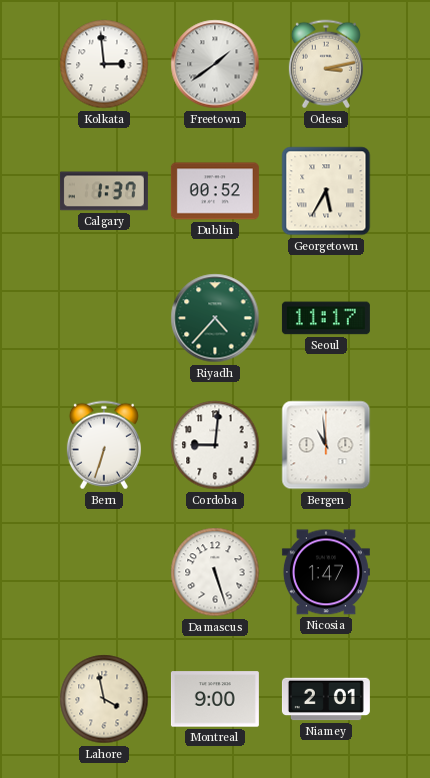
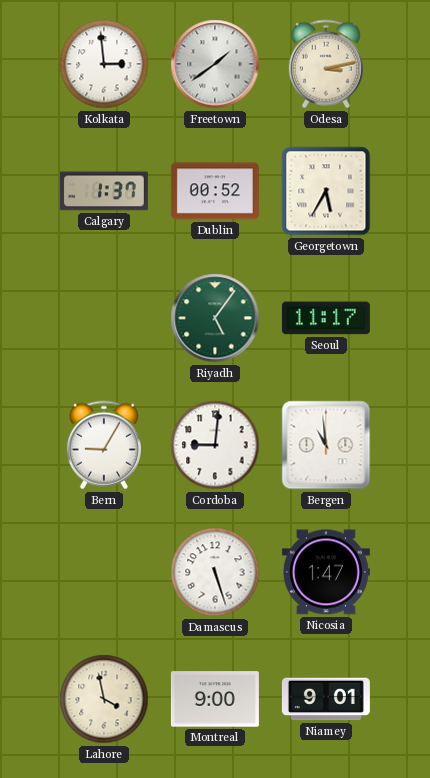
Riyadh: 4:37 -> 5:06
Bern: 6:33 -> 9:05
Niamey: 2:01 -> 9:01
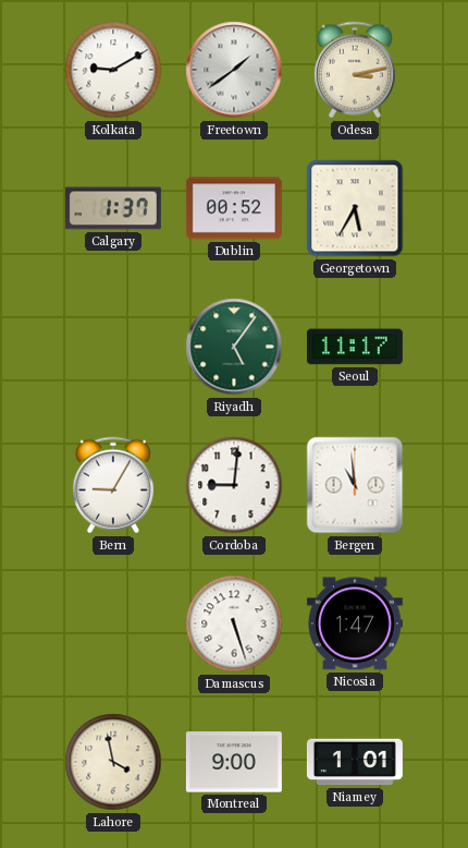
Kolkata: 2:59 -> 9:10
Niamey: 9:01 -> 1:01
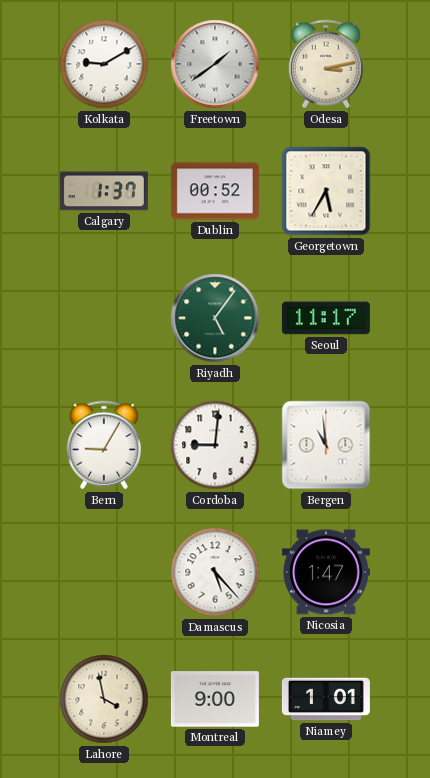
Damascus: 5:27 -> 5:23
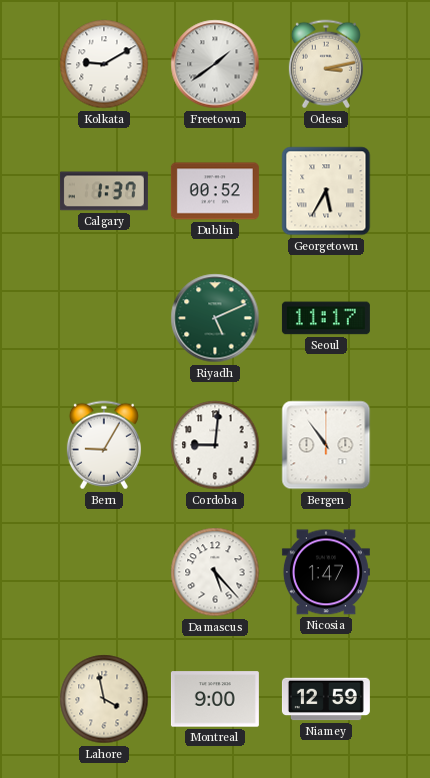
Riyadh: 5:06 -> 5:11
Bergen: 10:59 -> 10:54
Niamey: 1:01 -> 12:59
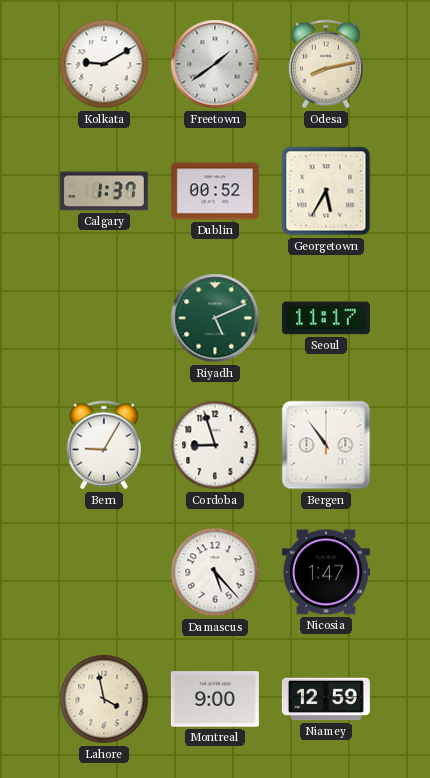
Odesa: 3:13 -> 8:13
Cordoba: 9:01 -> 8:57
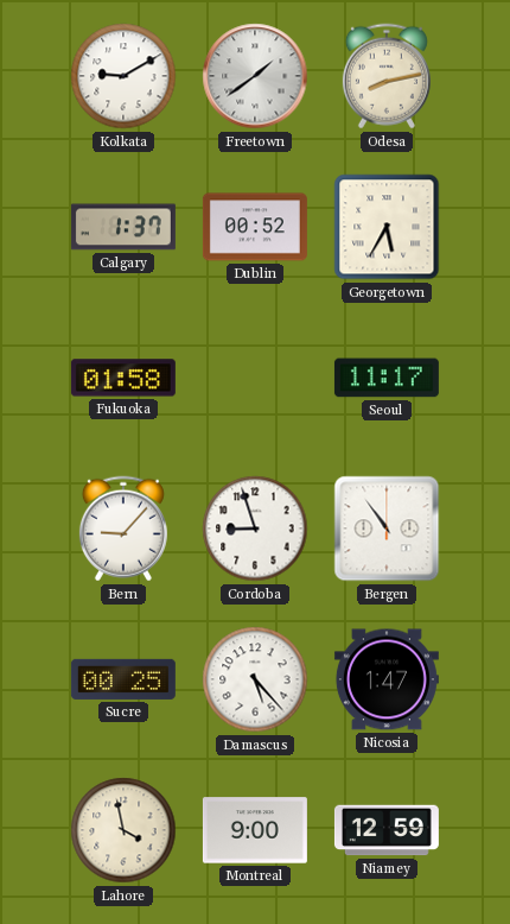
Fukuoka: none -> 01:58
Riyadh: 5:11 -> none
Bern: 9:05 -> 9:07
Sucre: none -> 00:25
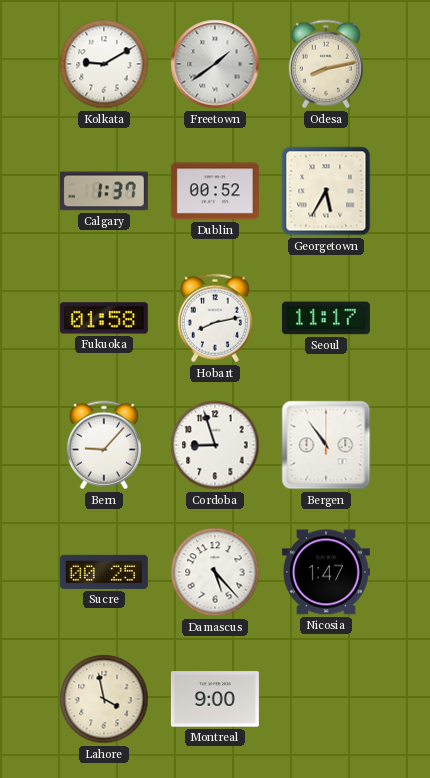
Hobart: none -> 8:13
Niamey: 12:59 -> none
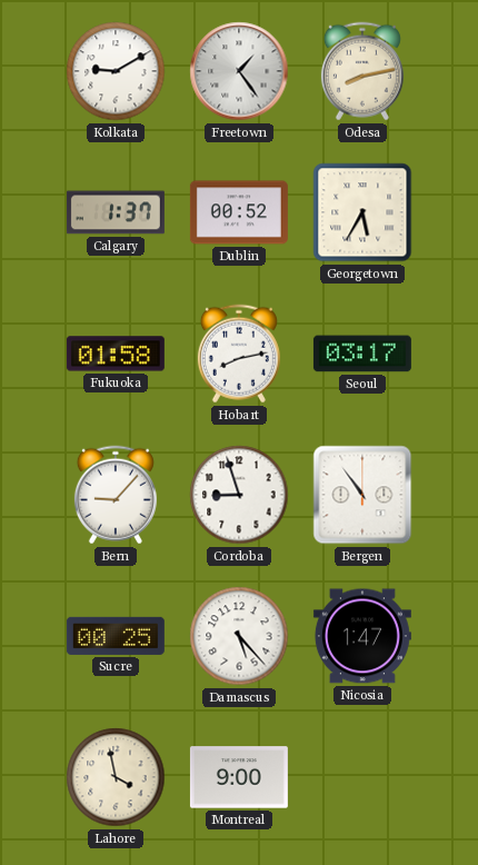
Freetown: 1:39 -> 1:24
Seoul: 11:17 -> 03:17
